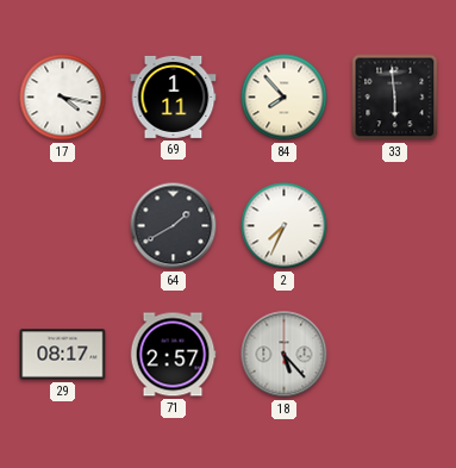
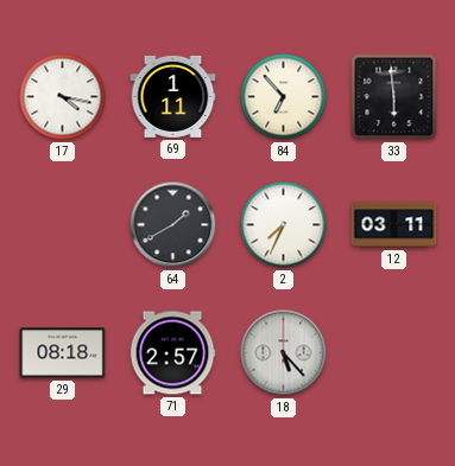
84: 7:53 -> 6:53
12: none -> 03:11
29: 08:17 -> 08:18
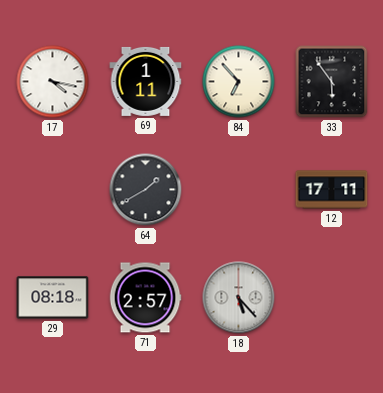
33: 5:59 -> 5:54
2: 7:34 -> none
12: 03:11 -> 17:11
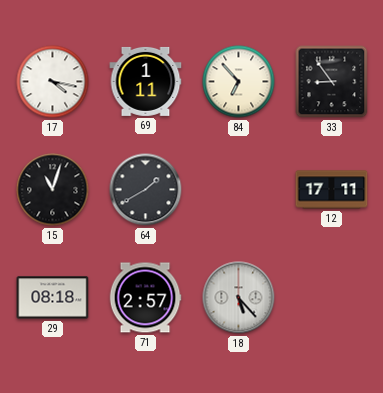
33: 5:54 -> 8:54
15: none -> 11:03
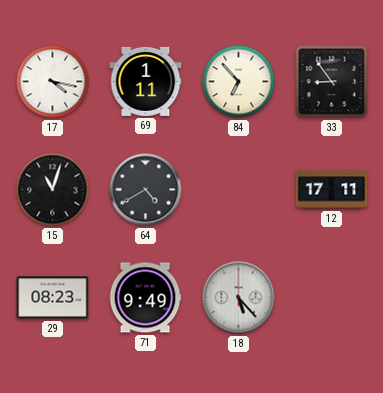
64: 1:40 -> 4:40
29: 08:18 -> 08:23
71: 2:57 -> 9:49
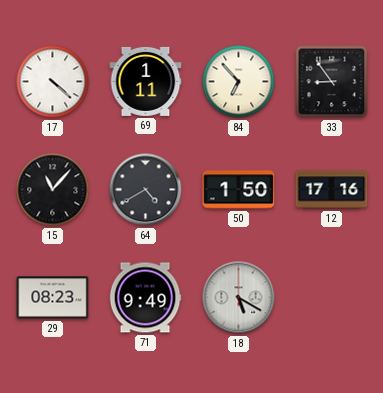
17: 4:17 -> 4:22
15: 11:03 -> 11:07
50: none -> 1:50
12: 17:11 -> 17:16
18: 5:23 -> 5:20
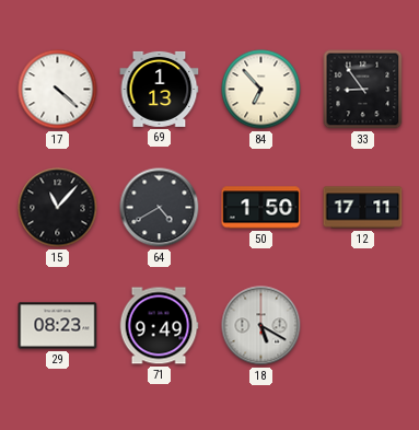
69: 1:11 -> 1:13
12: 17:16 -> 17:11
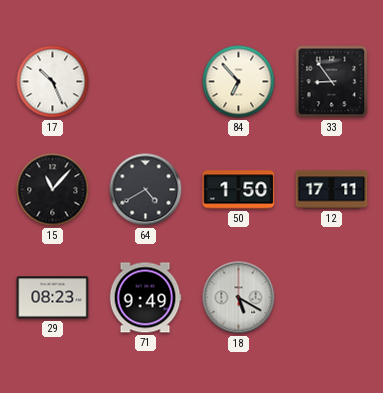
17: 4:22 -> 10:26
69: 1:13 -> none
